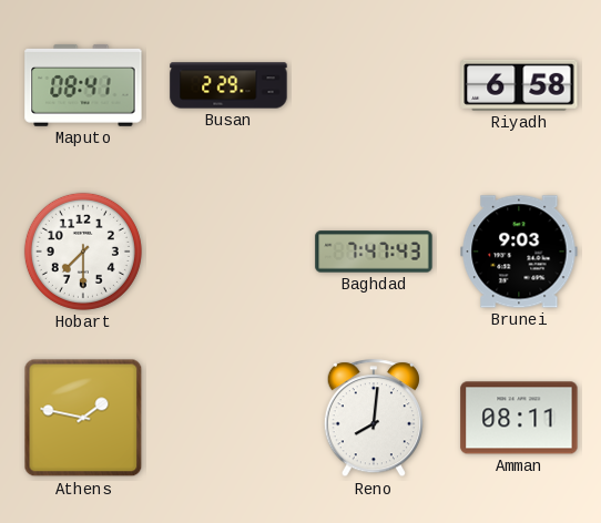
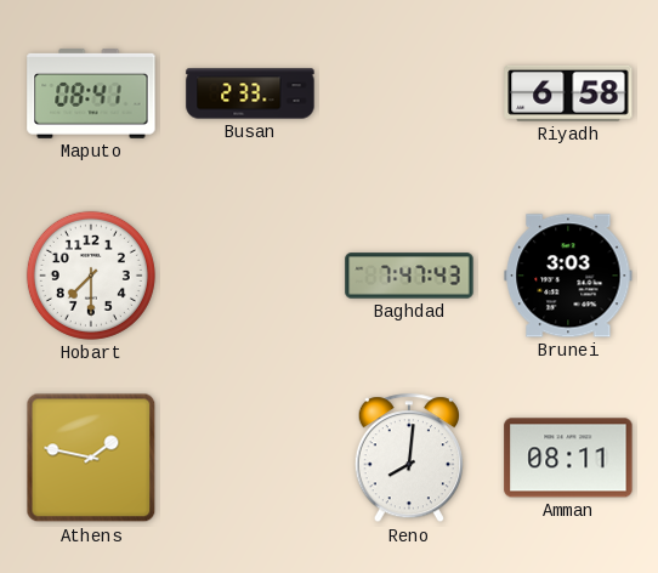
Busan: 2:29 -> 2:33
Brunei: 9:03 -> 3:03
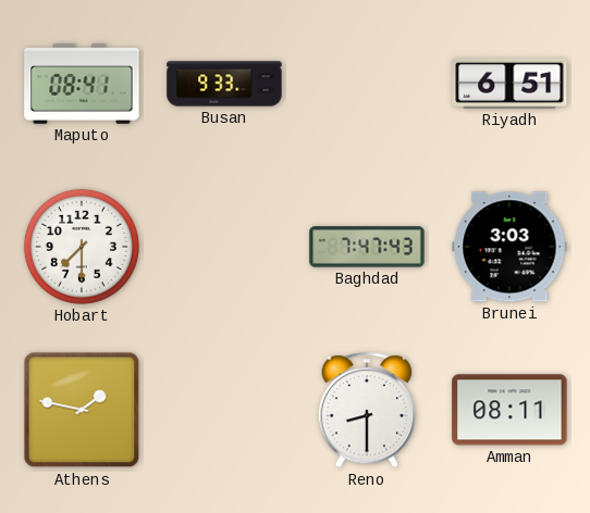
Busan: 2:33 -> 9:33
Riyadh: 6:58 -> 6:51
Reno: 8:01 -> 8:30
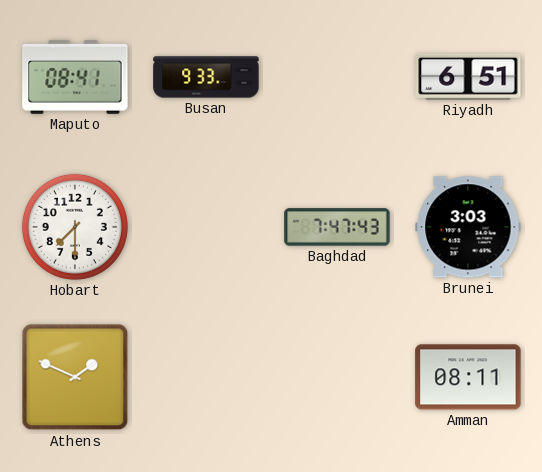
Athens: 1:47 -> 1:49
Reno: 8:30 -> none
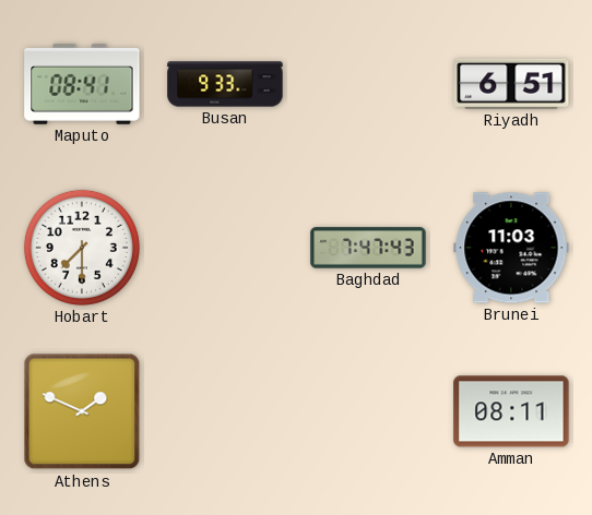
Brunei: 3:03 -> 11:03
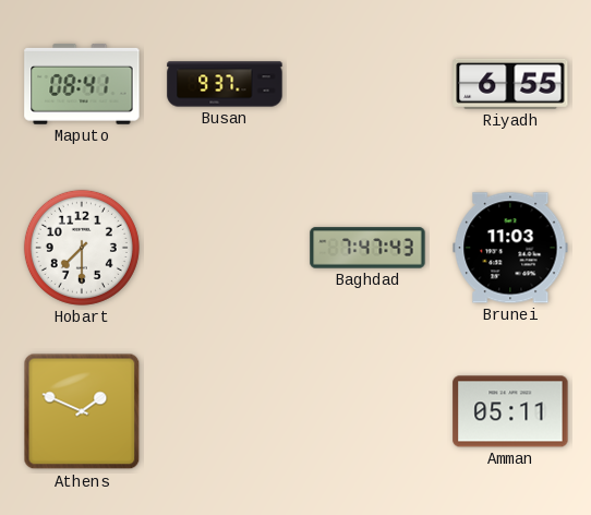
Busan: 9:33 -> 9:37
Riyadh: 6:51 -> 6:55
Amman: 08:11 -> 05:11
